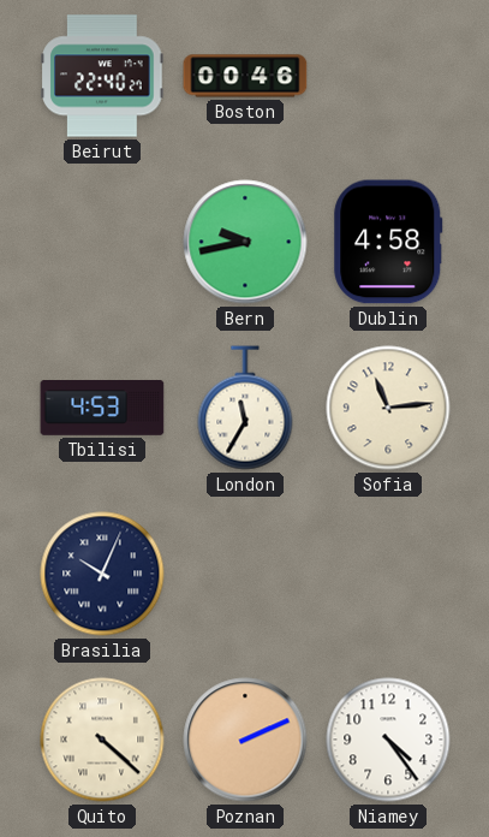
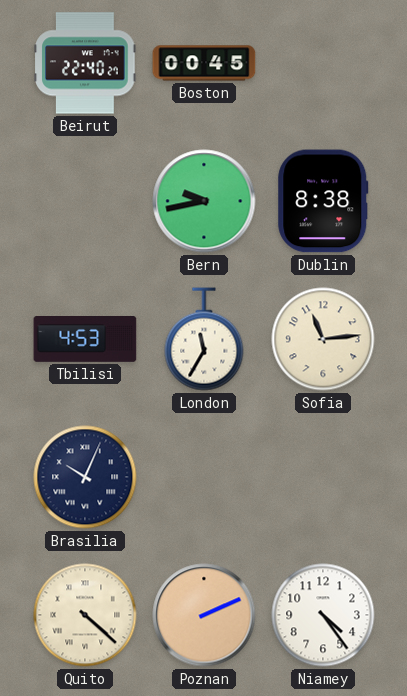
Boston: 00:46 -> 00:45
Dublin: 4:58 -> 8:38
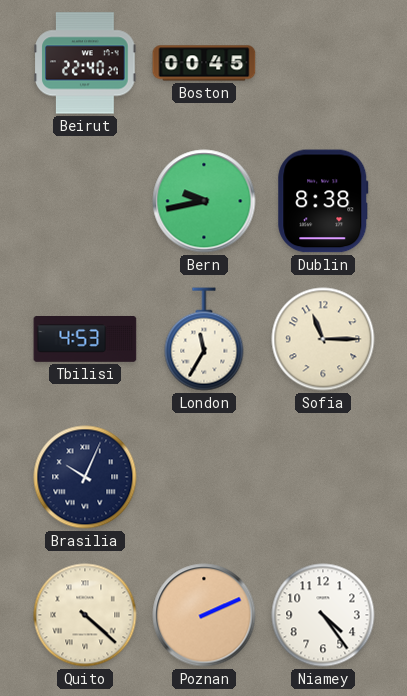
Sofia: 11:14 -> 11:15
